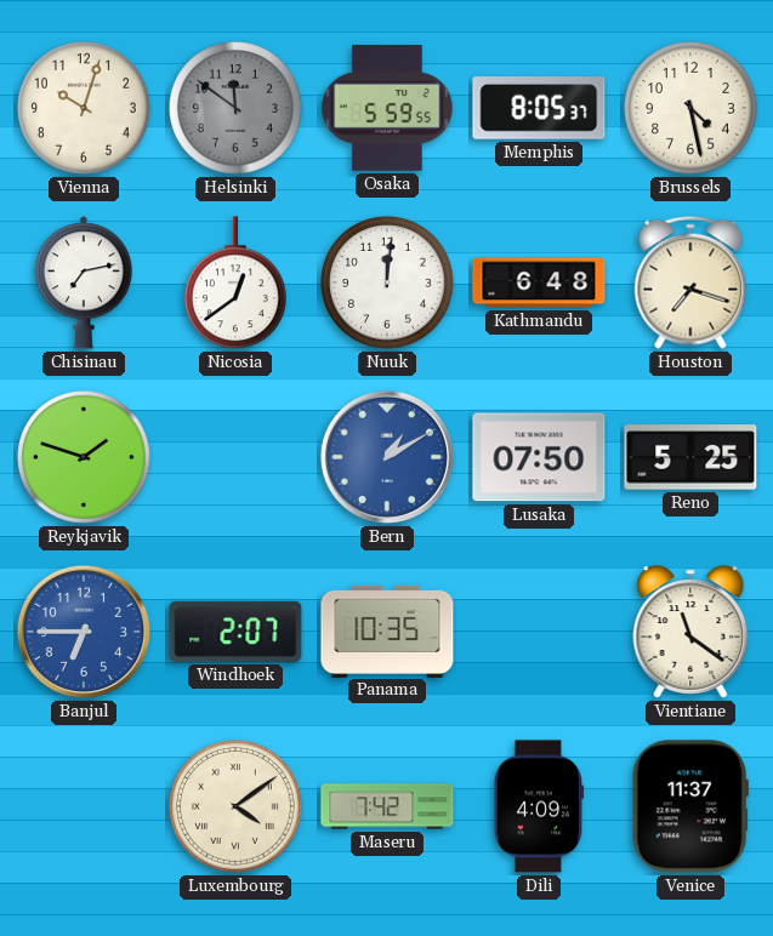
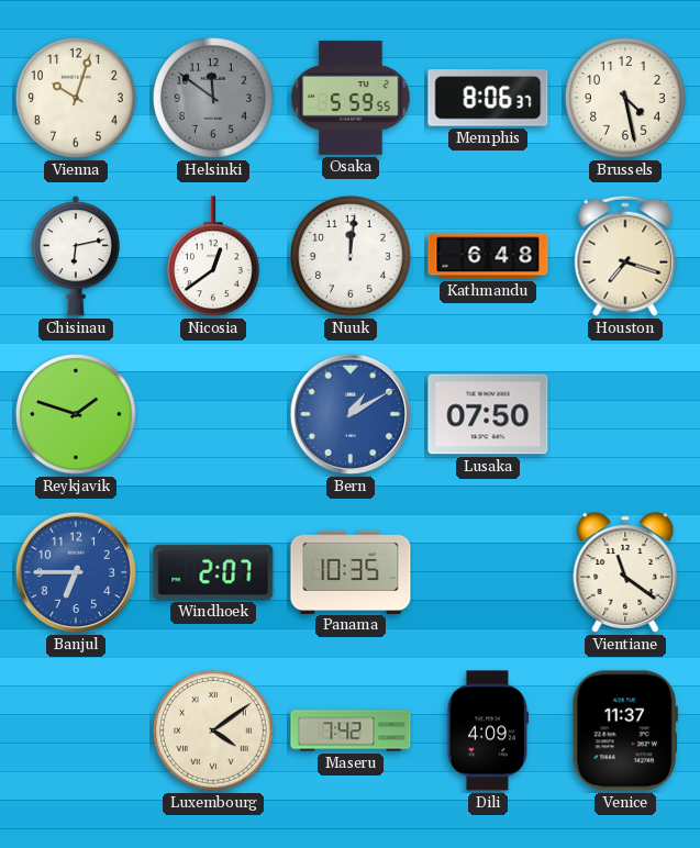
Memphis: 8:05 -> 8:06
Chisinau: 7:13 -> 6:13
Reno: 5:25 -> none
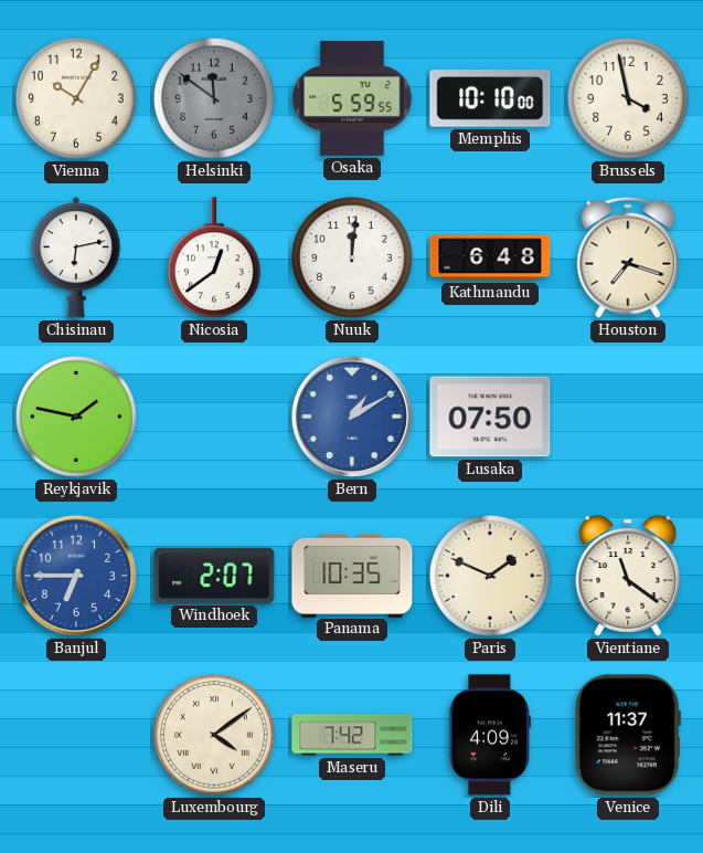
Vienna: 10:03 -> 10:05
Memphis: 8:06 -> 10:10
Brussels: 4:28 -> 3:58
Reykjavik: 1:48 -> 1:47
Paris: none -> 1:49
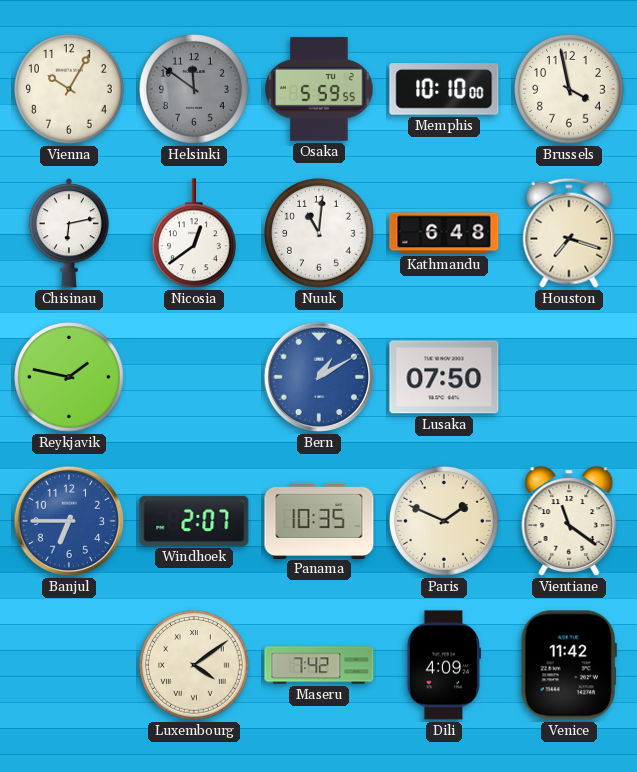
Nuuk: 12:01 -> 11:01
Venice: 11:37 -> 11:42
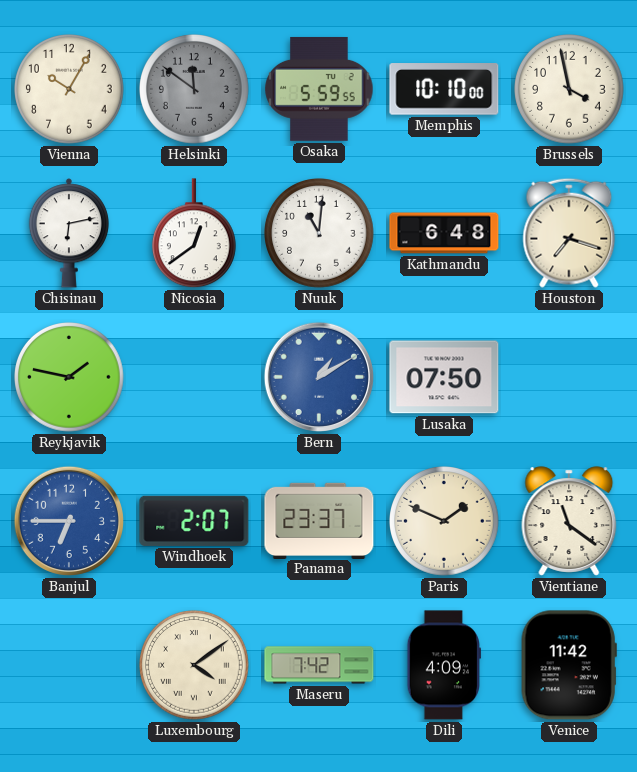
Panama: 10:35 -> 23:37
